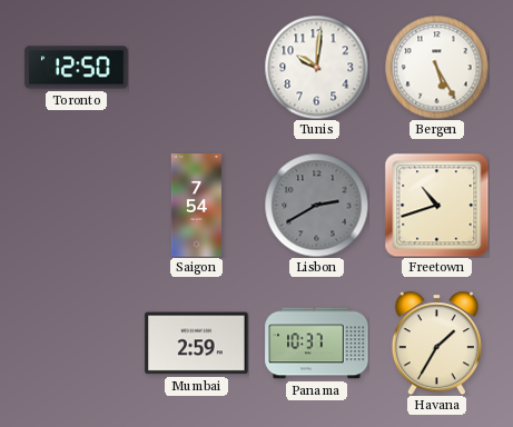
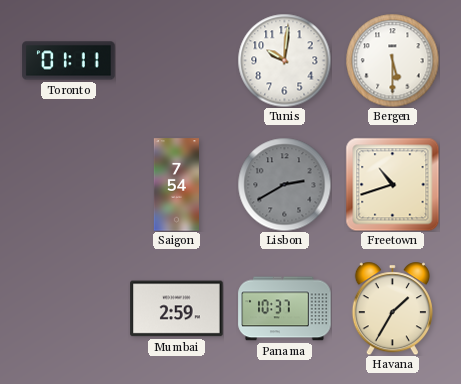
Toronto: 12:50 -> 01:11
Bergen: 5:25 -> 5:30
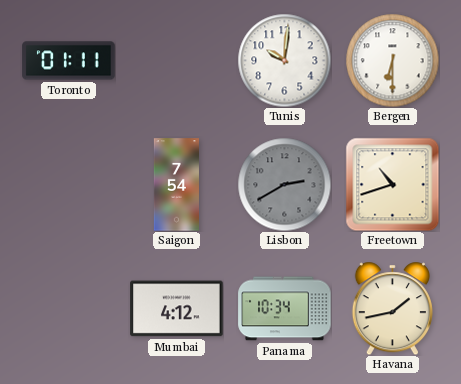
Bergen: 5:30 -> 6:30
Mumbai: 2:59 -> 4:12
Panama: 10:37 -> 10:34
Havana: 1:35 -> 1:43
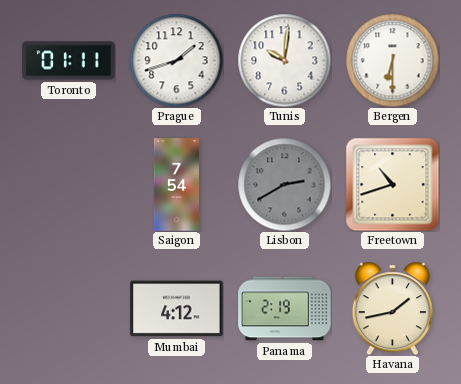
Prague: none -> 1:42
Panama: 10:34 -> 2:19
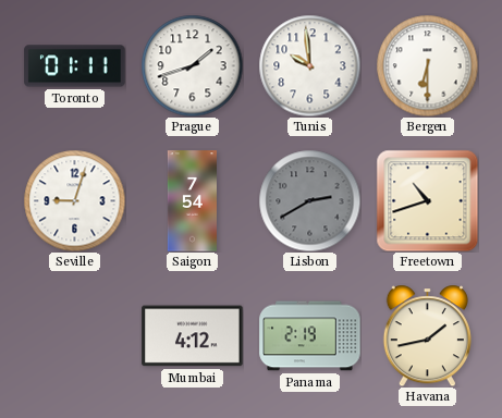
Tunis: 10:01 -> 9:59
Seville: none -> 9:03
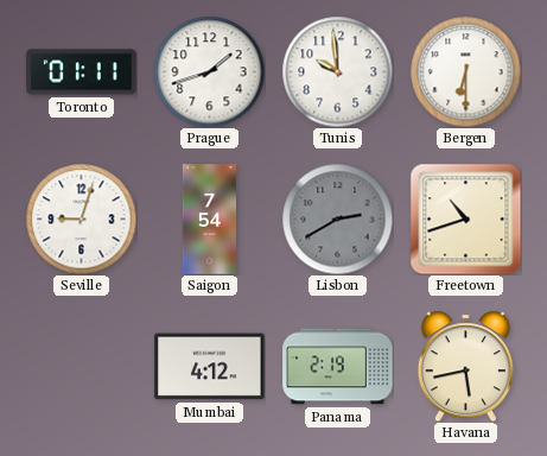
Havana: 1:43 -> 5:43
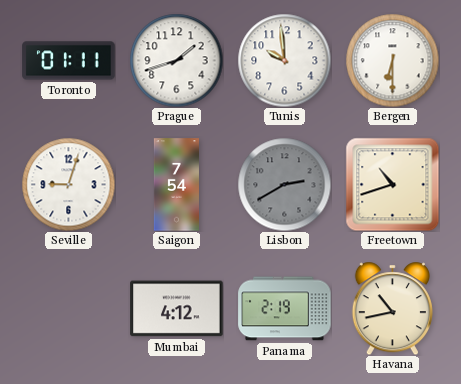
Havana: 5:43 -> 10:43
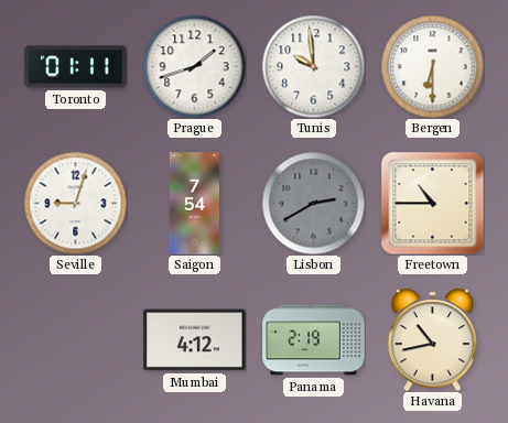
Freetown: 10:42 -> 10:45
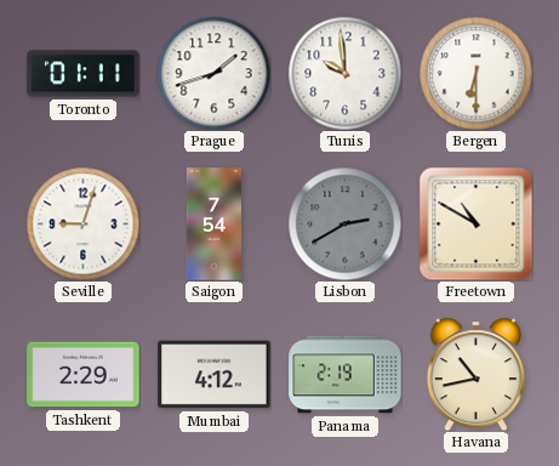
Freetown: 10:45 -> 10:50
Tashkent: none -> 2:29
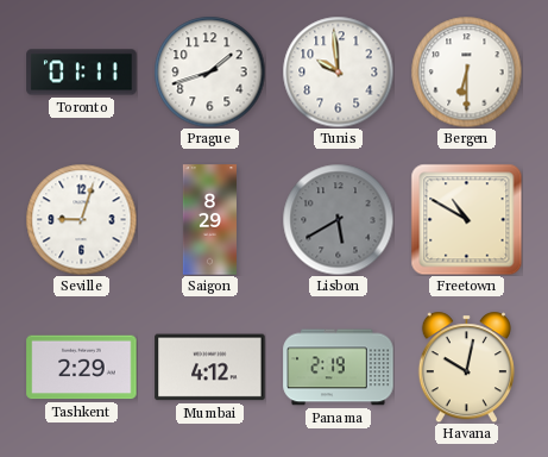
Saigon: 7:54 -> 8:29
Lisbon: 2:40 -> 5:40
Havana: 10:43 -> 10:02
